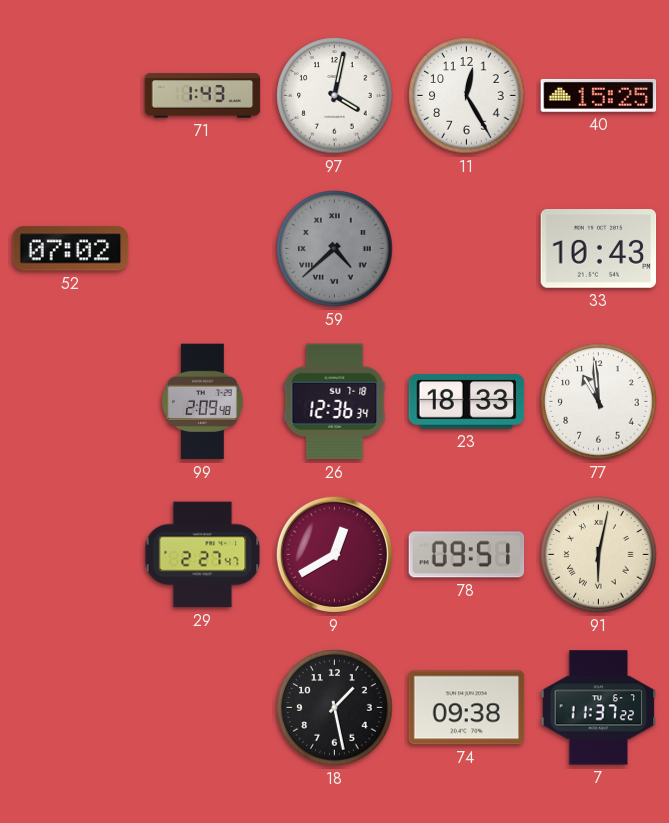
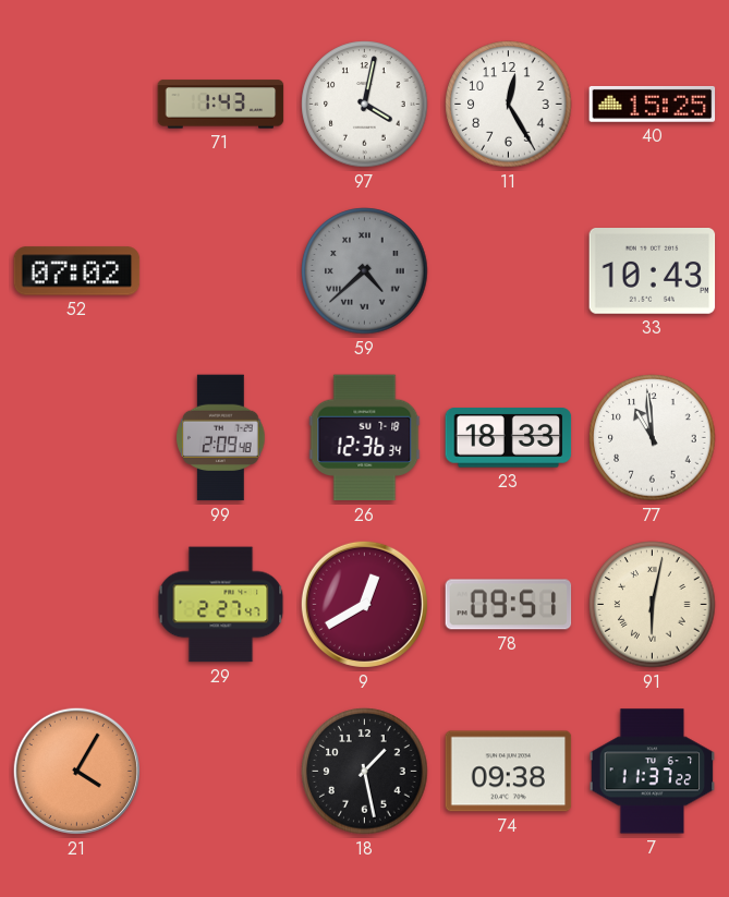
21: none -> 4:05
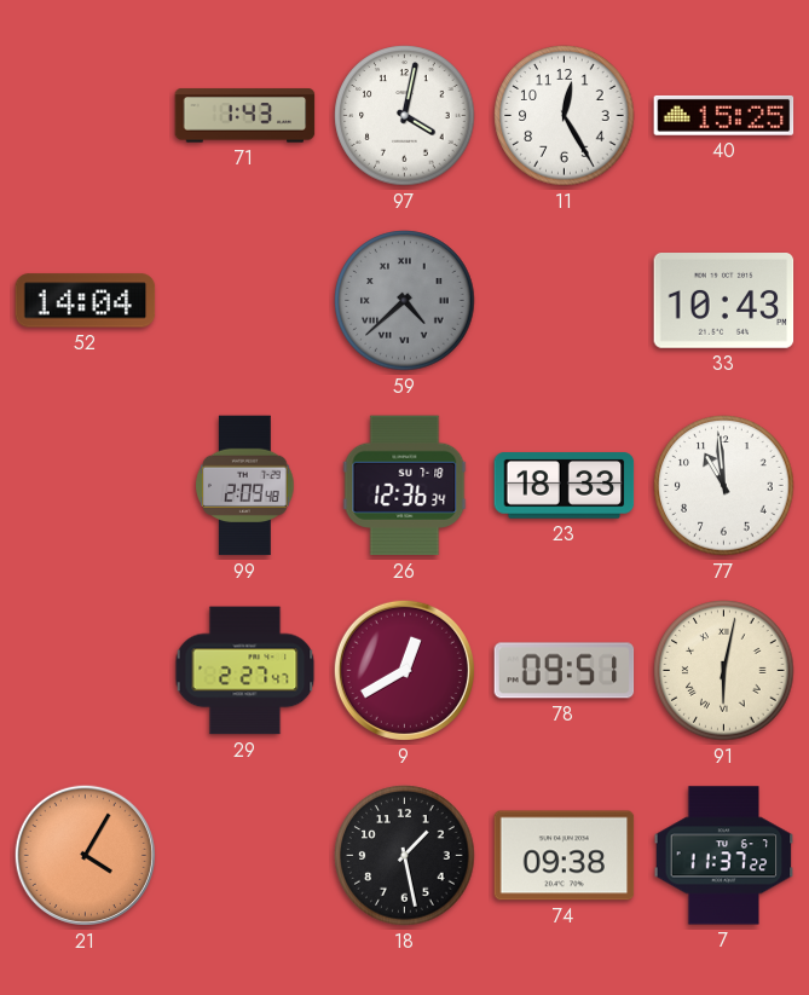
52: 07:02 -> 14:04
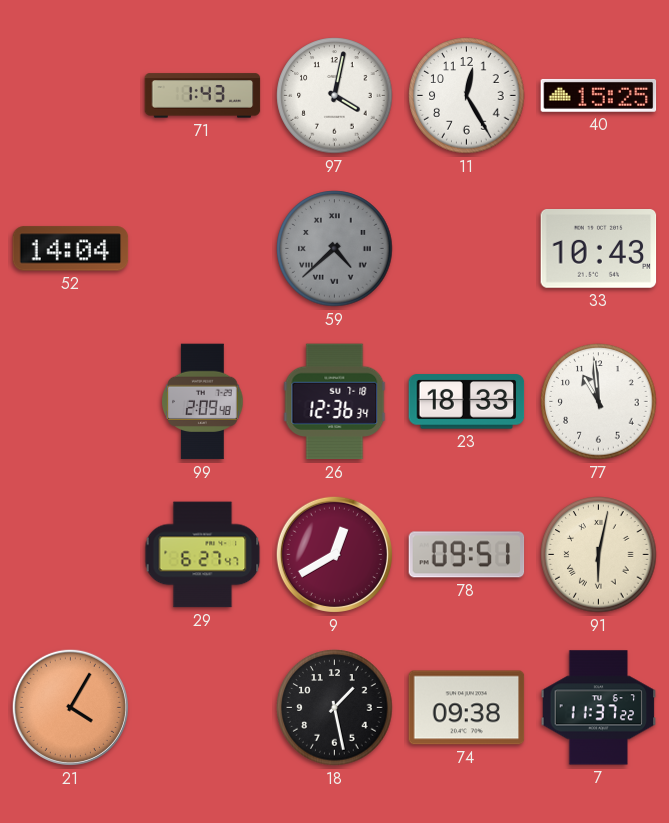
29: 2:27 -> 6:27
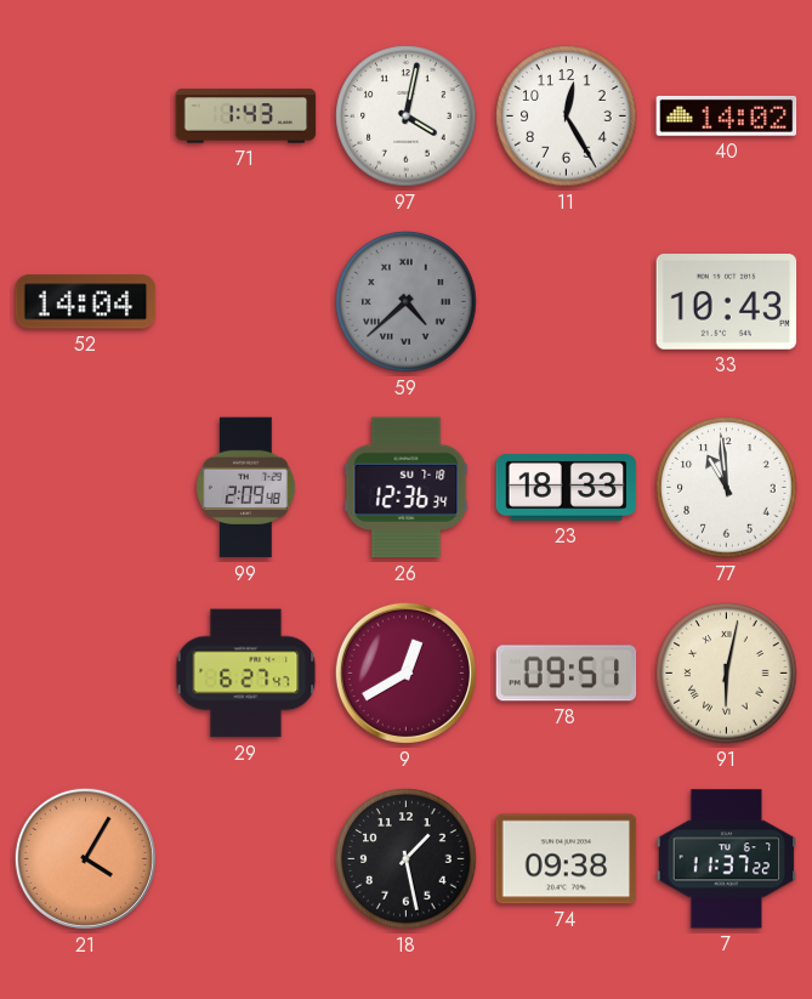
40: 15:25 -> 14:02
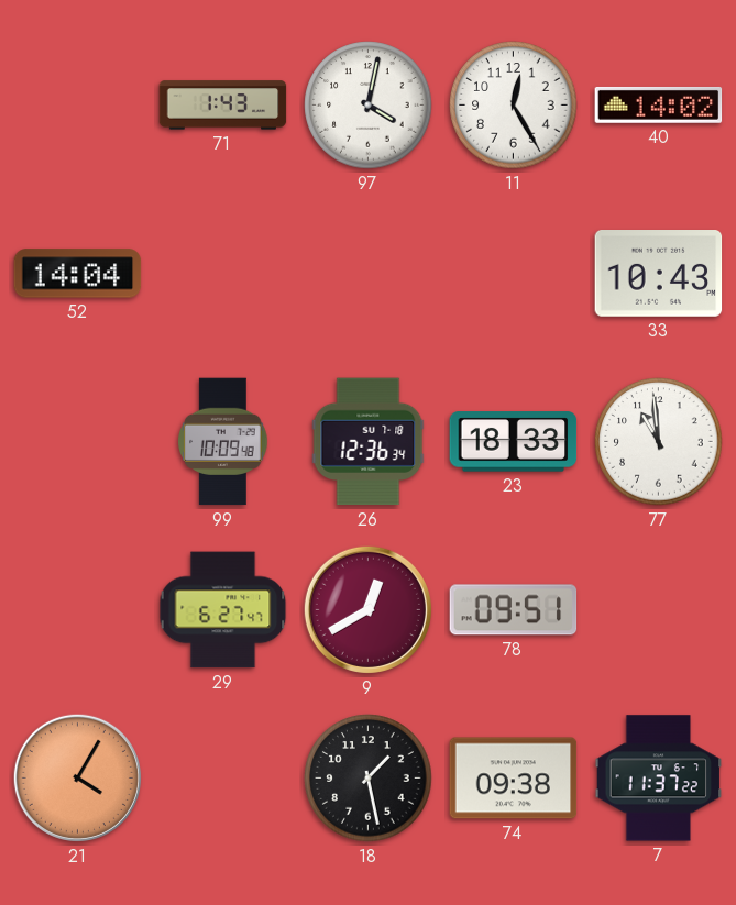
59: 4:38 -> none
99: 2:09 -> 10:09
91: 6:02 -> none
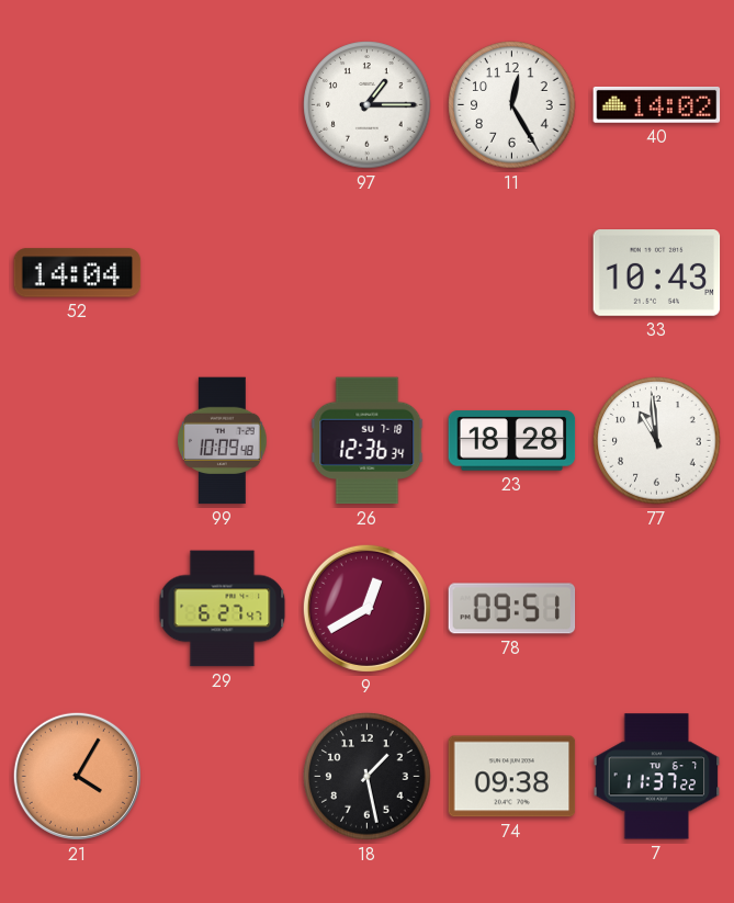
71: 1:43 -> none
97: 4:02 -> 1:15
23: 18:33 -> 18:28
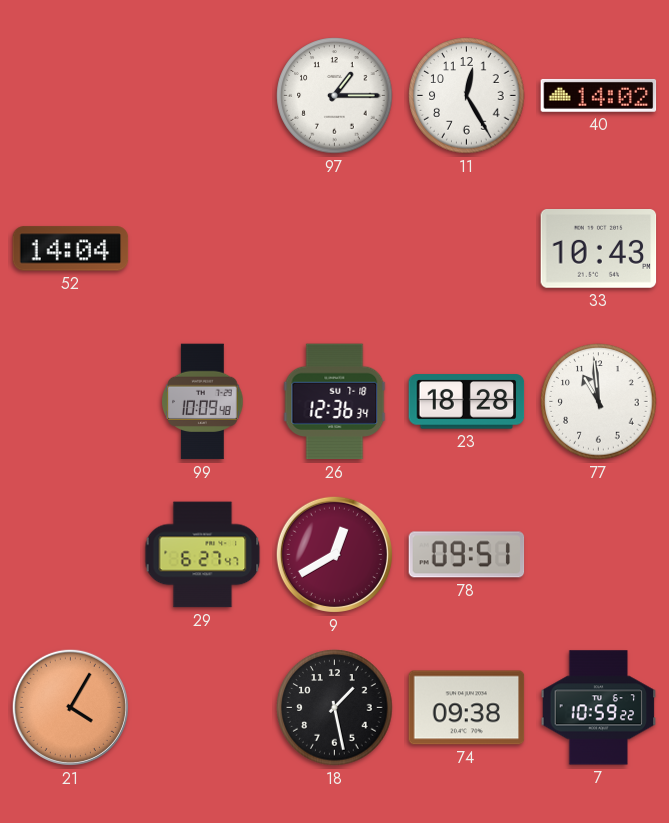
7: 11:37 -> 10:59
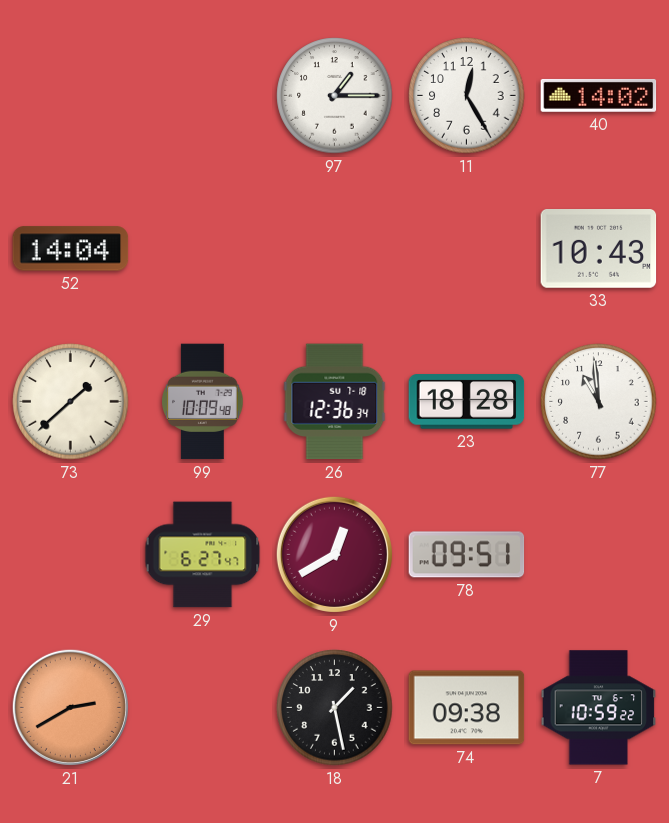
73: none -> 1:38
21: 4:05 -> 2:40
